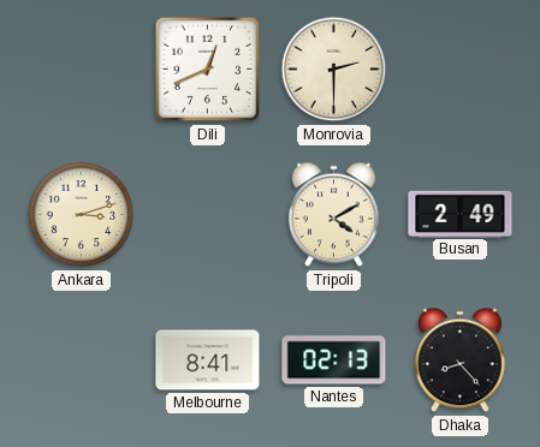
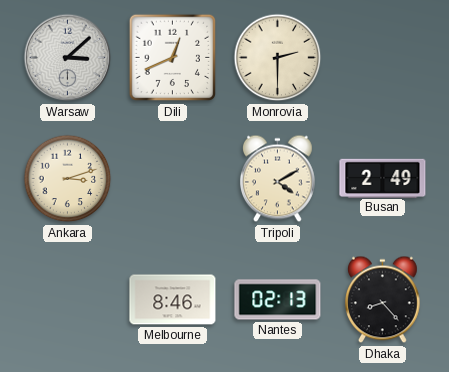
Warsaw: none -> 3:08
Melbourne: 8:41 -> 8:46
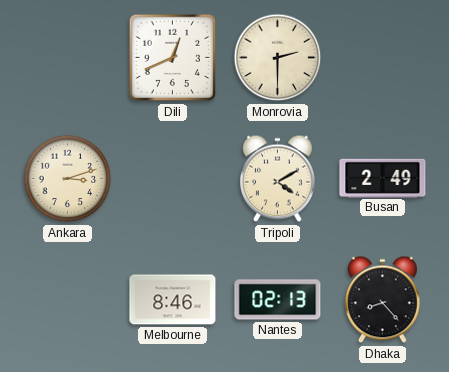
Warsaw: 3:08 -> none
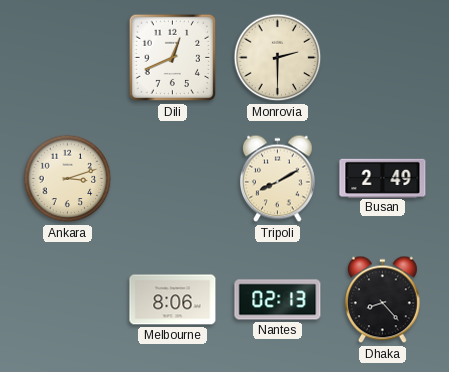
Tripoli: 4:10 -> 8:10
Melbourne: 8:46 -> 8:06
